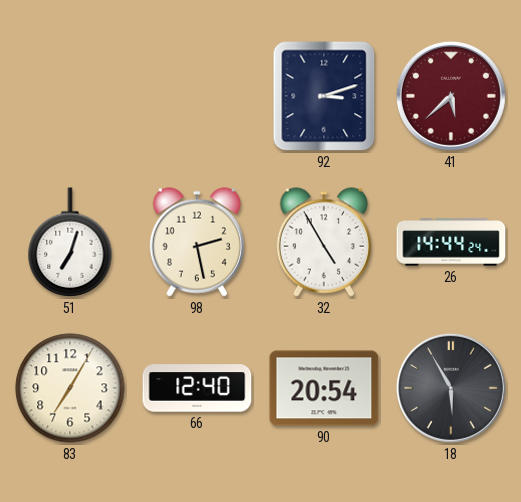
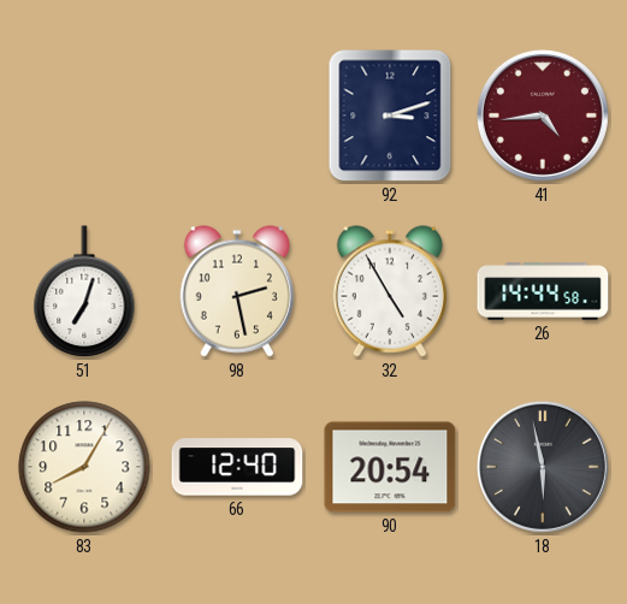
41: 5:38 -> 4:44
26: 14:44:24 -> 14:44:58
83: 7:05 -> 8:05
18: 5:55 -> 5:58
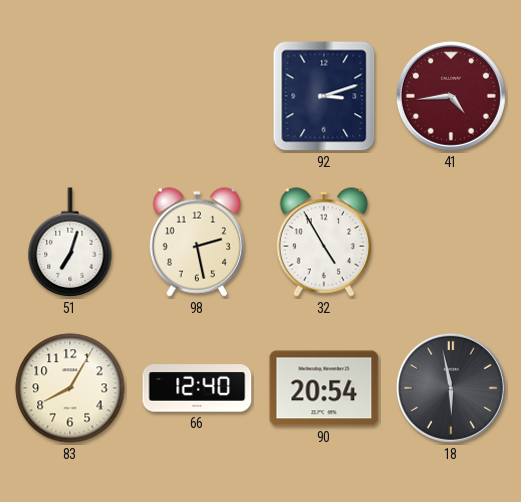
26: 14:44 -> none
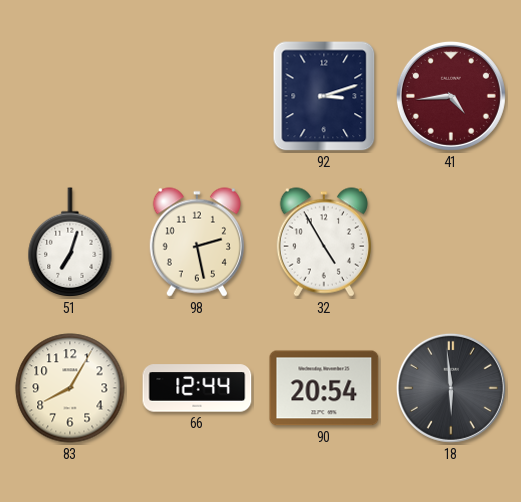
66: 12:40 -> 12:44
18: 5:58 -> 5:59
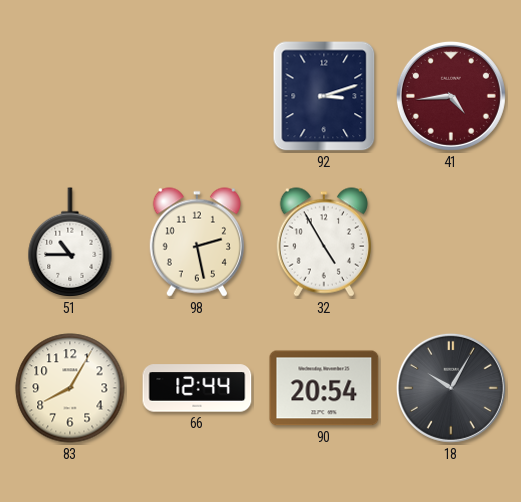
51: 7:03 -> 10:45
18: 5:59 -> 10:05
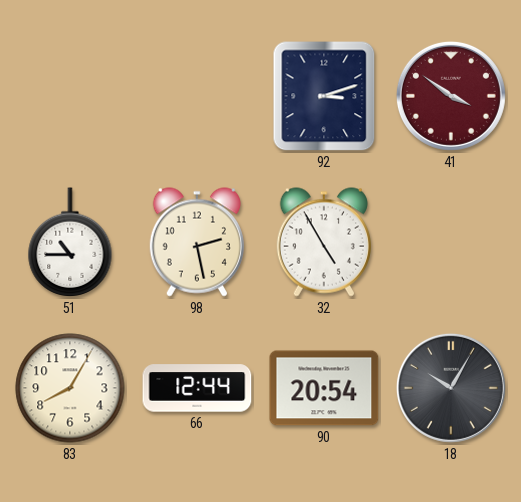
41: 4:44 -> 3:51
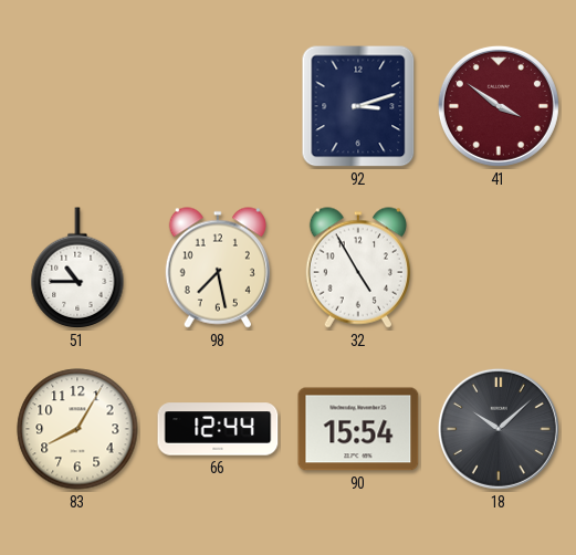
98: 2:28 -> 7:28
90: 20:54 -> 15:54
18: 10:05 -> 10:08
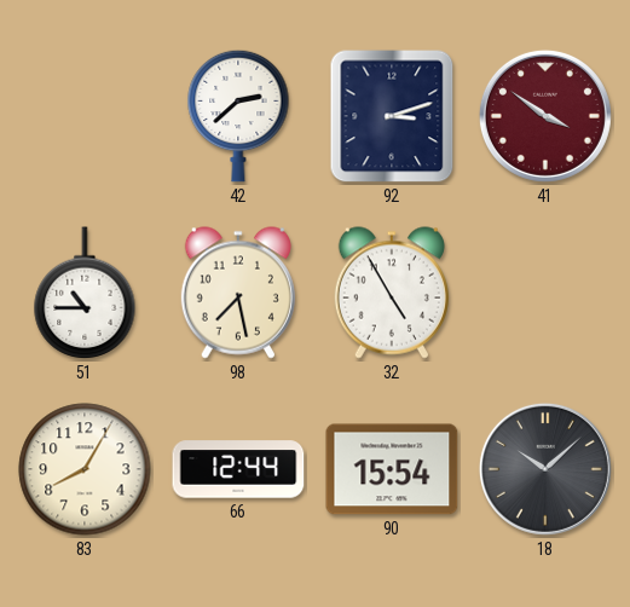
42: none -> 2:38
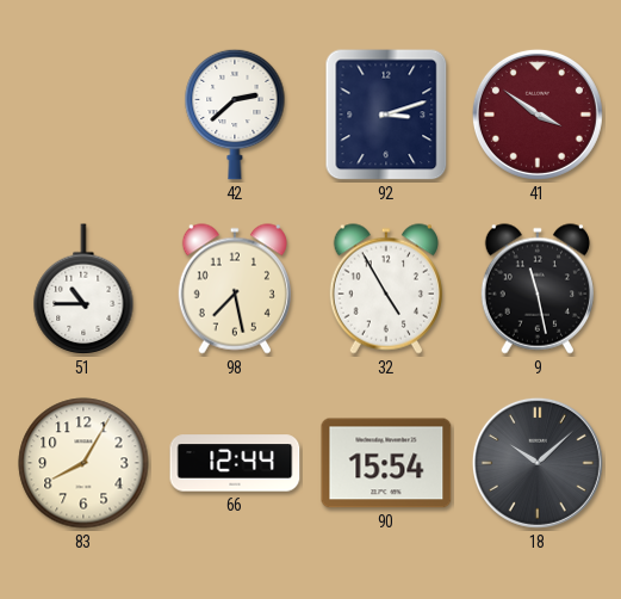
9: none -> 11:28
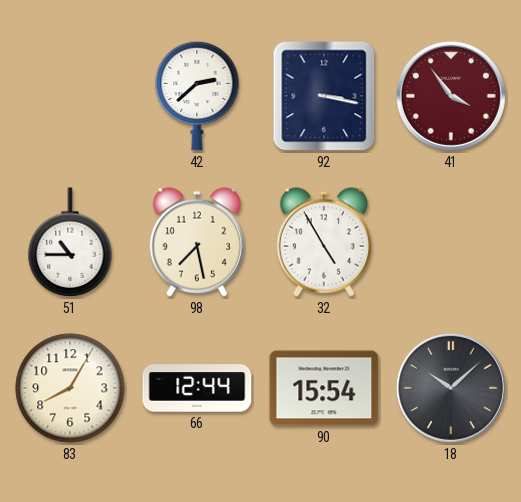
92: 3:12 -> 3:17
41: 3:51 -> 3:54
9: 11:28 -> none
